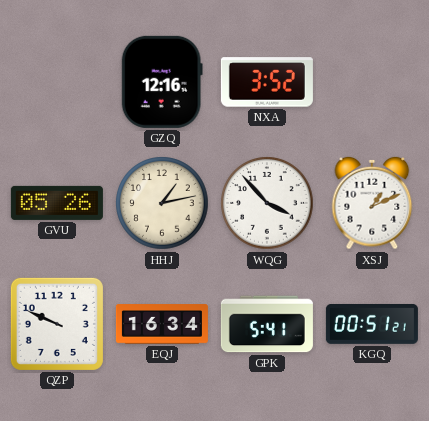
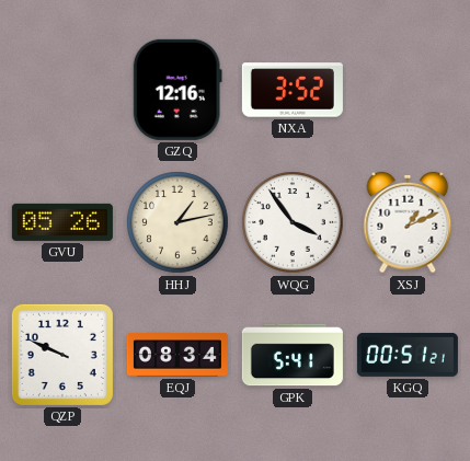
WQG: 3:53 -> 3:54
EQJ: 16:34 -> 08:34
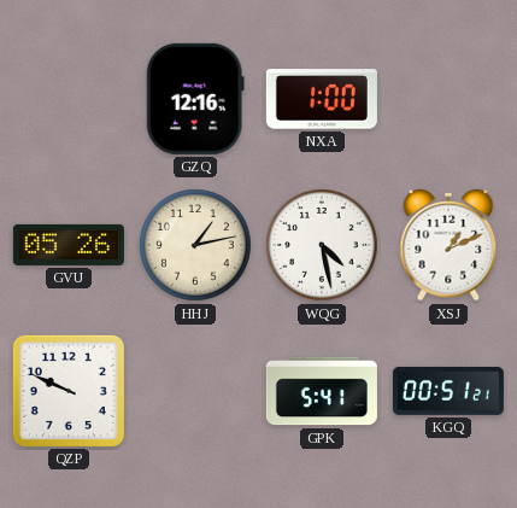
NXA: 3:52 -> 1:00
WQG: 3:54 -> 4:28
EQJ: 08:34 -> none
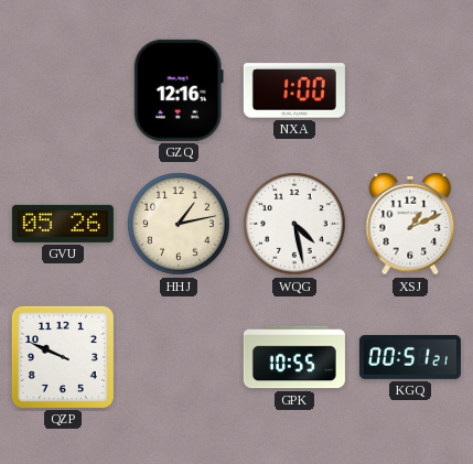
GPK: 5:41 -> 10:55
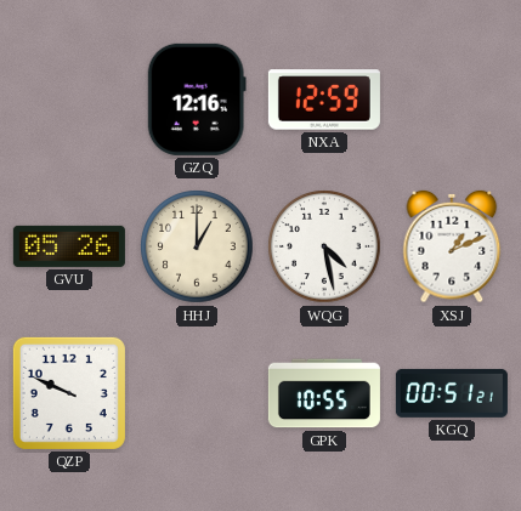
NXA: 1:00 -> 12:59
HHJ: 1:13 -> 1:00
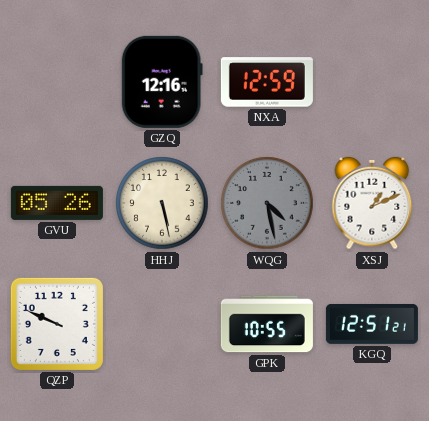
HHJ: 1:00 -> 5:28
WQG dial: white -> grey
KGQ: 00:51 -> 12:51
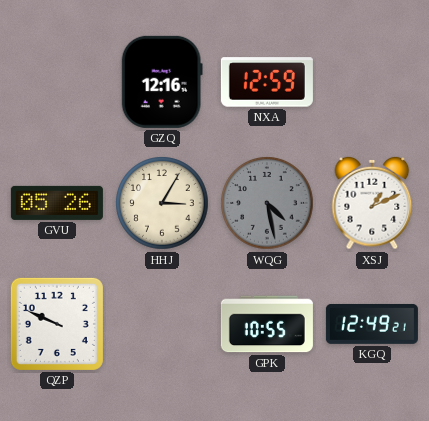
HHJ: 5:28 -> 3:05
KGQ: 12:51 -> 12:49
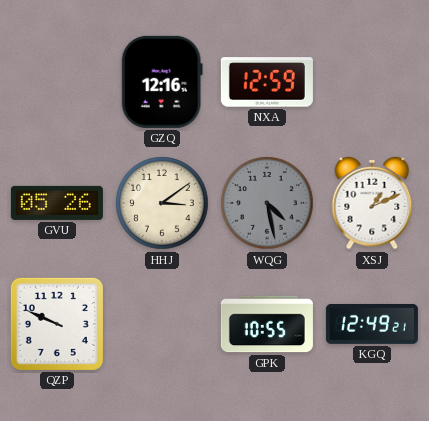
HHJ: 3:05 -> 3:09
